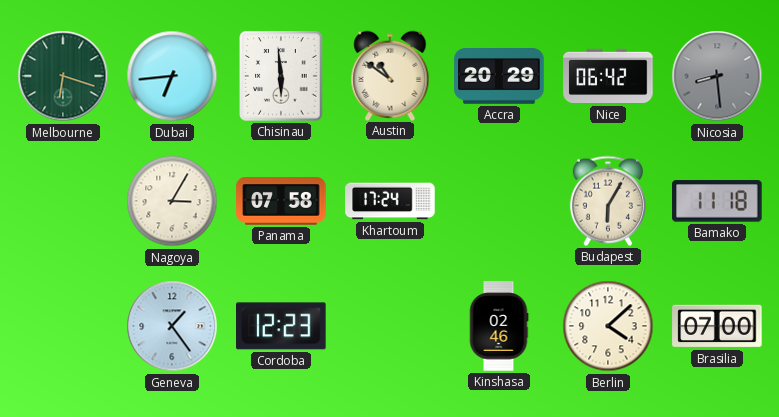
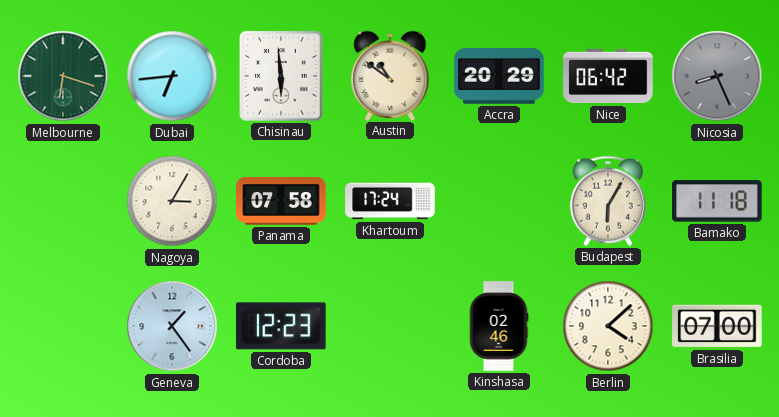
Nicosia: 8:29 -> 8:26
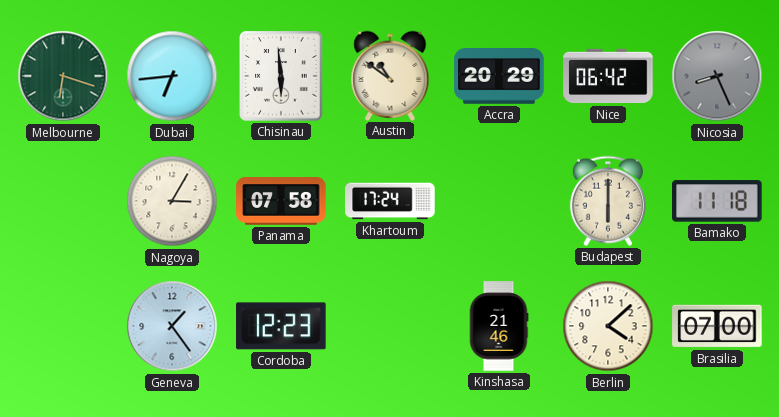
Budapest: 6:05 -> 6:00
Kinshasa: 02:46 -> 21:46
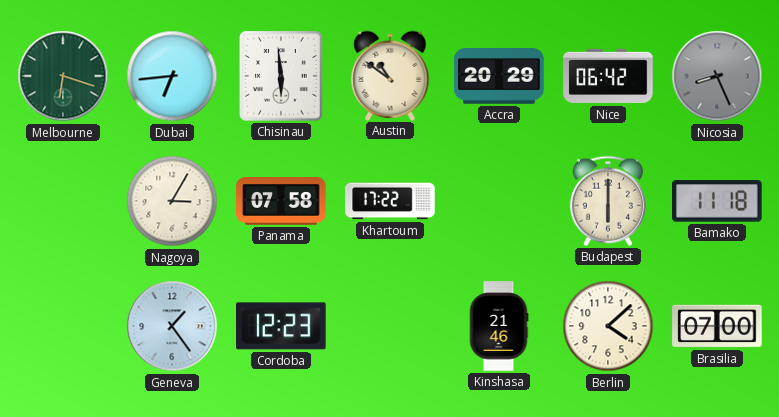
Khartoum: 17:24 -> 17:22
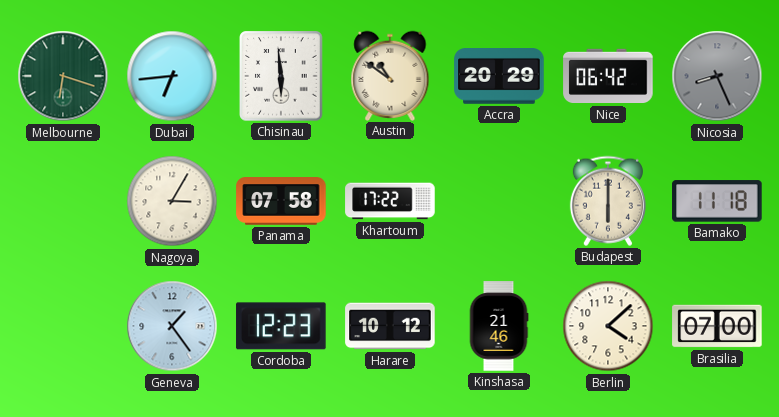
Harare: none -> 10:12
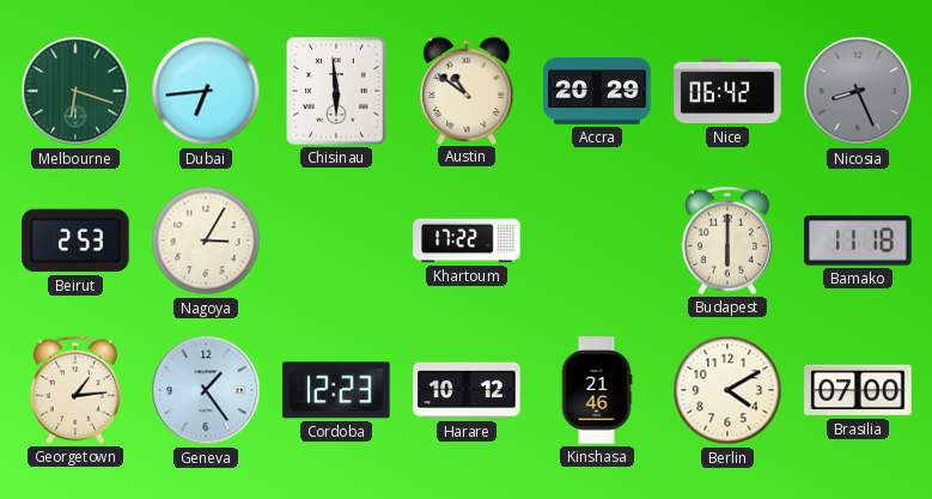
Beirut: none -> 2:53
Panama: 07:58 -> none
Georgetown: none -> 1:14
Berlin: 4:08 -> 4:10
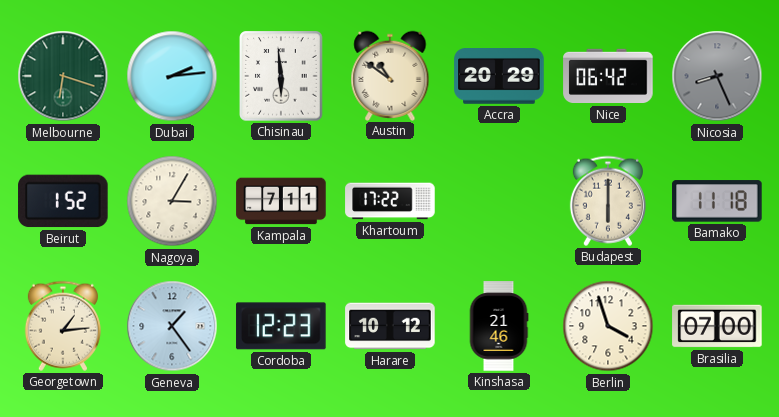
Dubai: 6:44 -> 2:14
Beirut: 2:53 -> 1:52
Kampala: none -> 7:11
Berlin: 4:10 -> 3:57
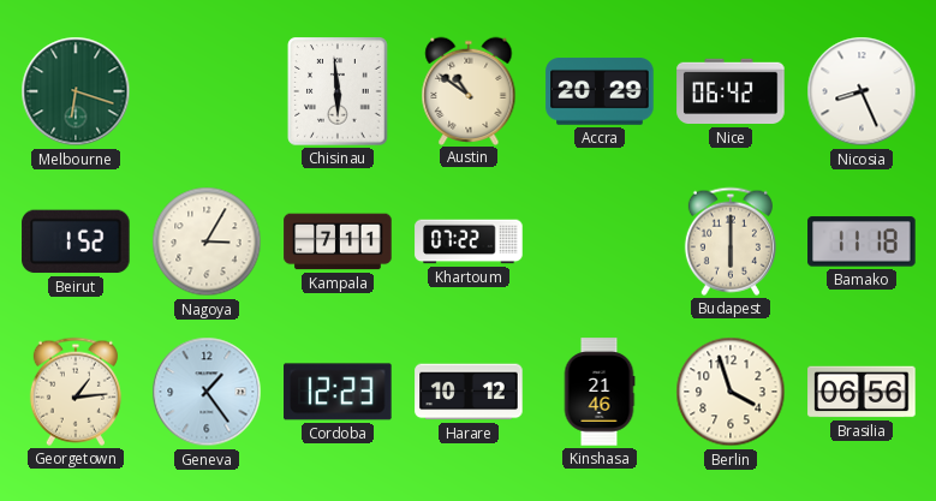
Dubai: 2:14 -> none
Nicosia dial: grey -> white
Khartoum: 17:22 -> 07:22
Brasilia: 07:00 -> 06:56
